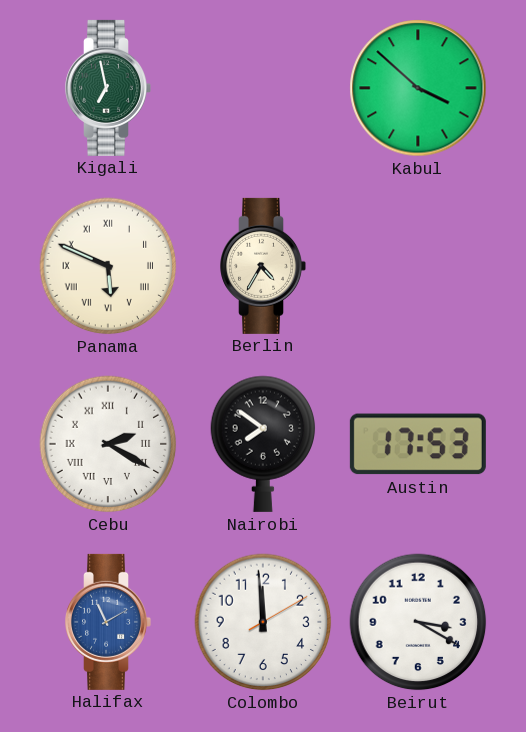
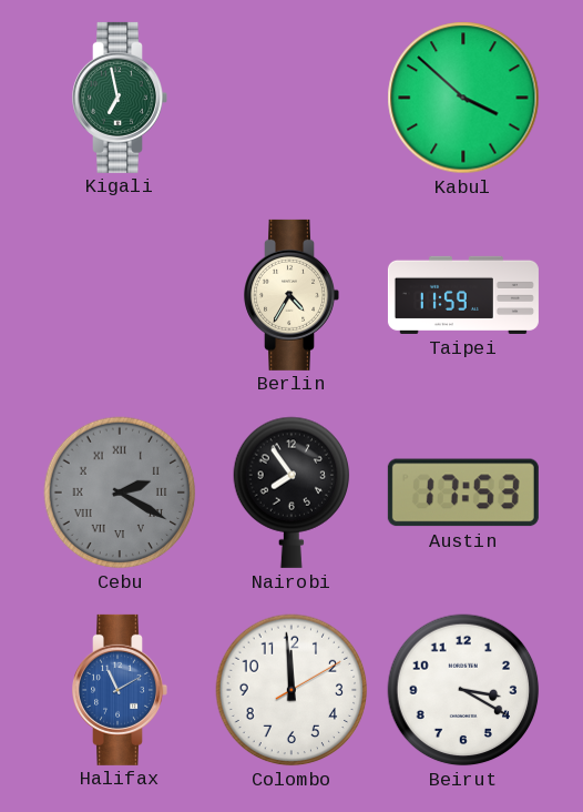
Panama: 5:49 -> none
Taipei: none -> 11:59
Cebu dial: white -> grey
Nairobi: 7:51 -> 7:54
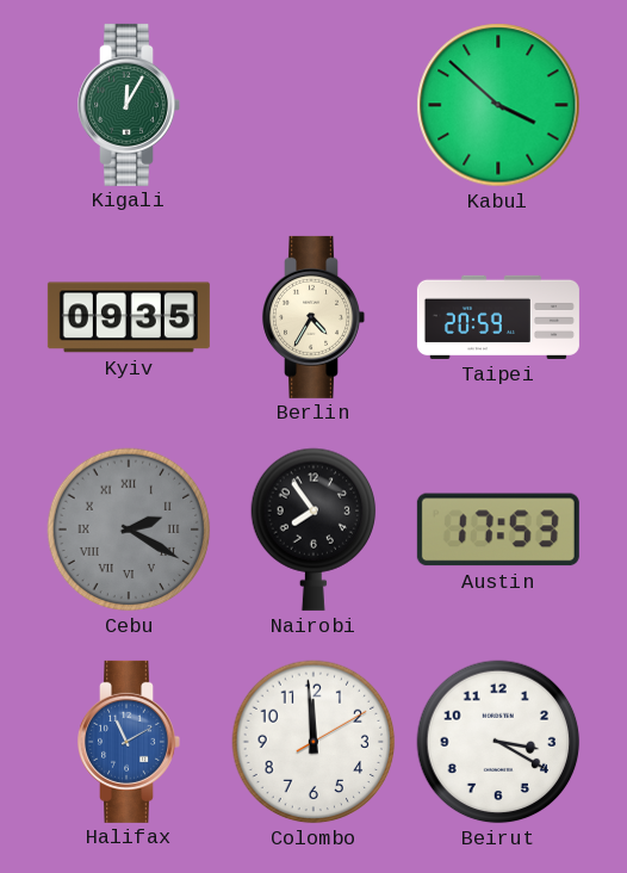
Kigali: 6:58 -> 12:05
Kyiv: none -> 09:35
Taipei: 11:59 -> 20:59
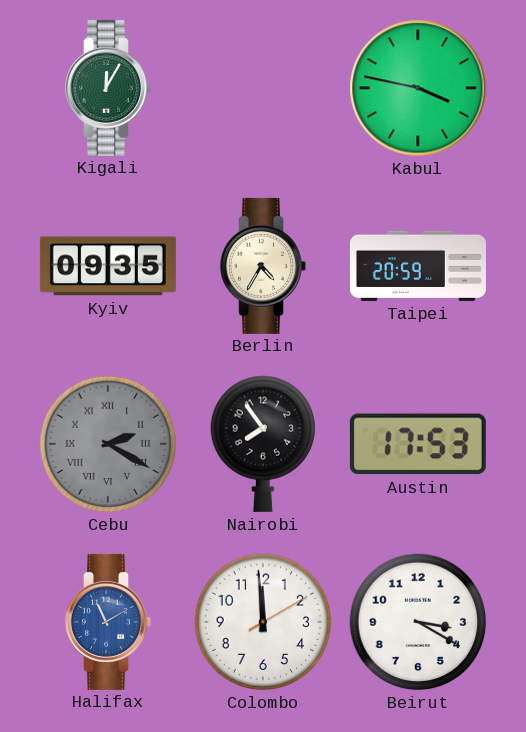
Kabul: 3:52 -> 3:47
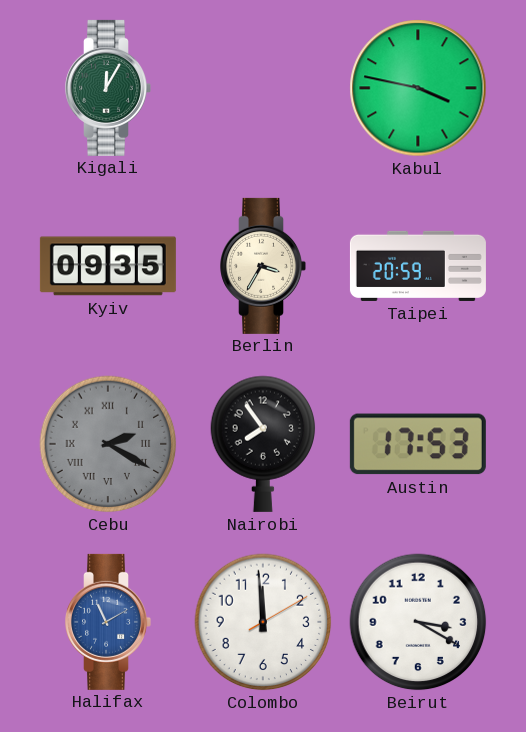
Berlin: 4:35 -> 3:35
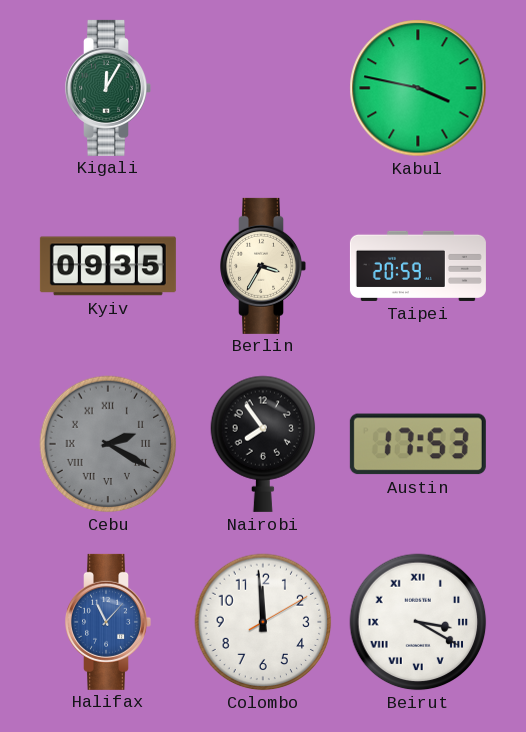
Halifax: 11:10 -> 11:07
Beirut numerals: Arabic -> Roman
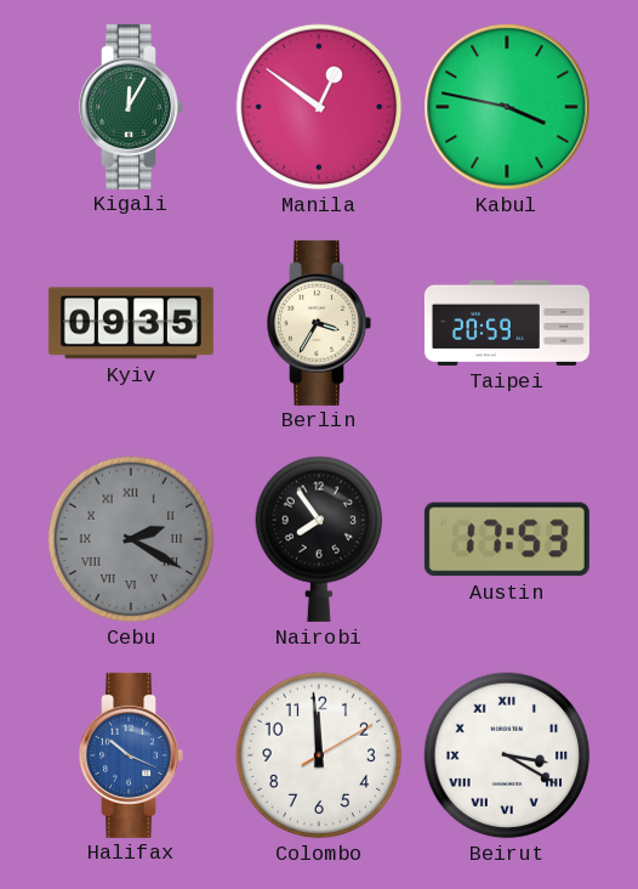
Manila: none -> 12:51
Halifax: 11:07 -> 10:19
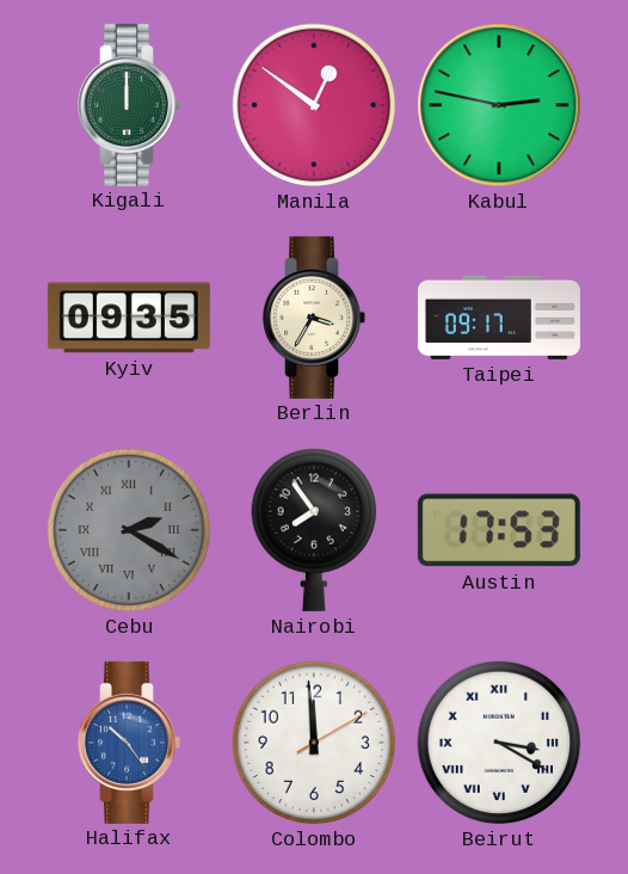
Kigali: 12:05 -> 12:00
Kabul: 3:47 -> 2:47
Taipei: 20:59 -> 09:17
Halifax: 10:19 -> 10:24
